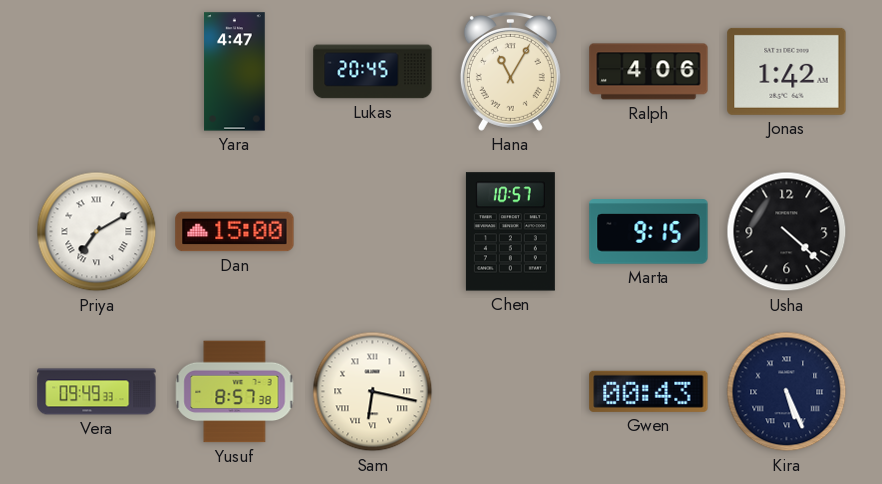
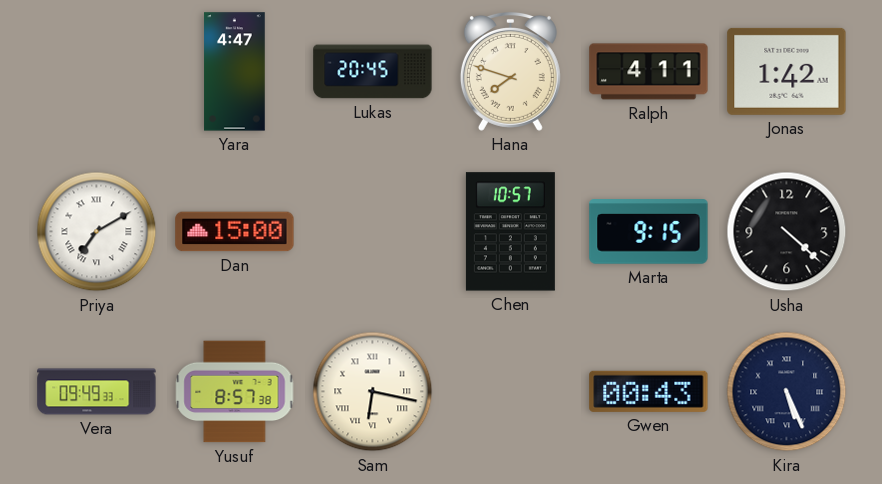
Hana: 11:05 -> 7:48
Ralph: 4:06 -> 4:11
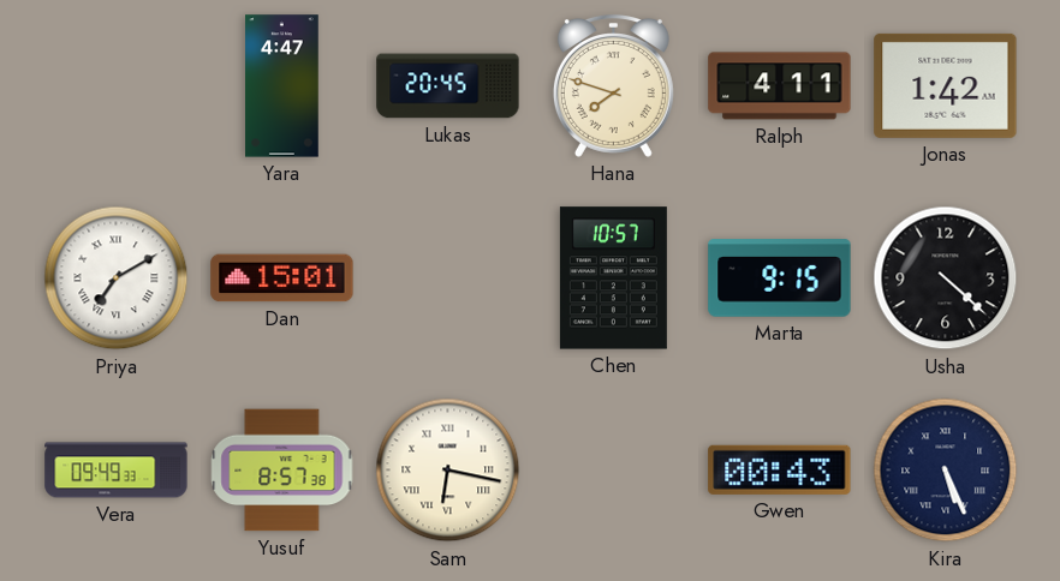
Dan: 15:00 -> 15:01
